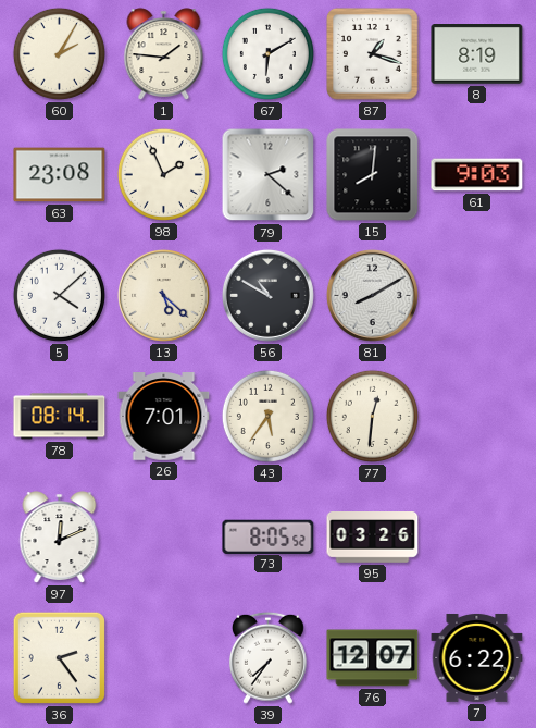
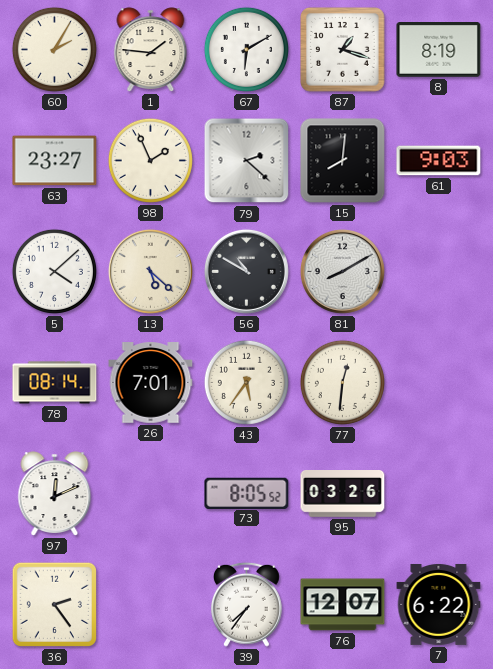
63: 23:08 -> 23:27
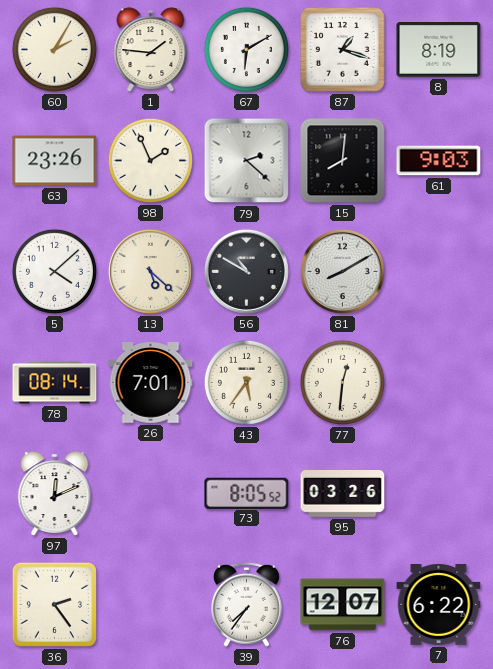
63: 23:27 -> 23:26
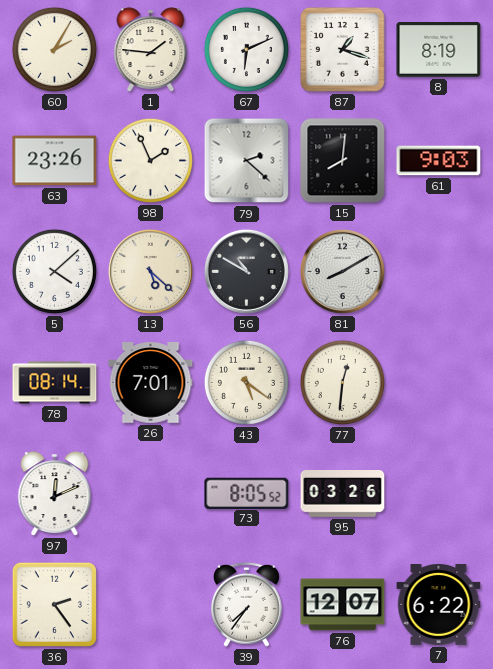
67: 6:10 -> 6:11
43: 5:36 -> 5:21
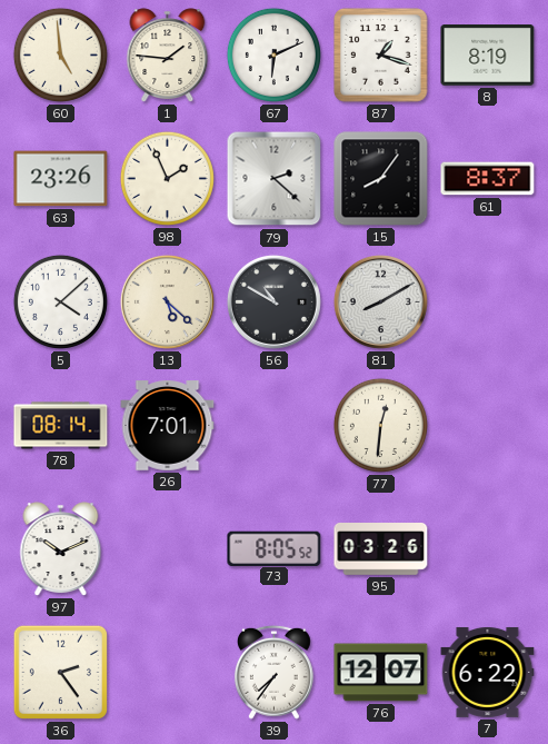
60: 2:05 -> 4:59
15: 8:01 -> 8:06
61: 9:03 -> 8:37
43: 5:21 -> none
97: 12:11 -> 10:11
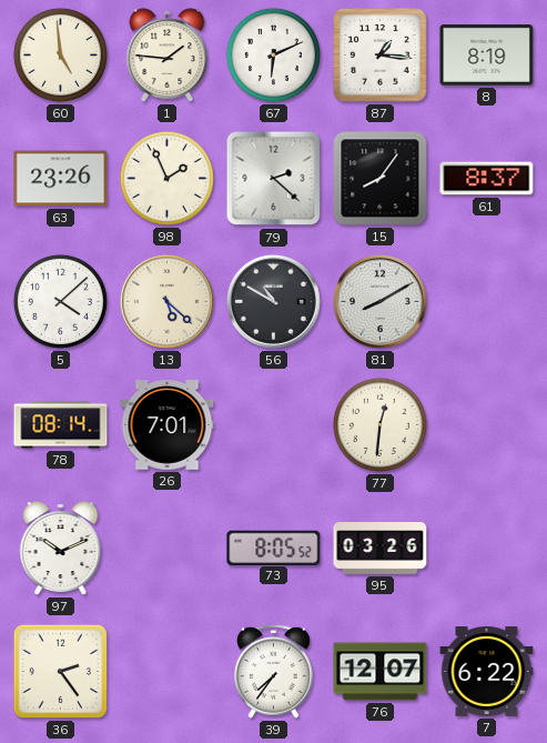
87: 1:18 -> 1:16
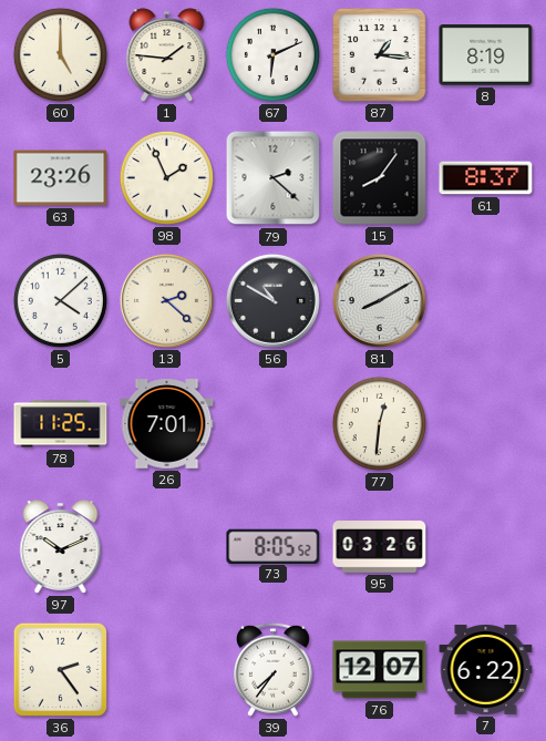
60: 4:59 -> 5:00
13: 5:22 -> 2:22
78: 08:14 -> 11:25
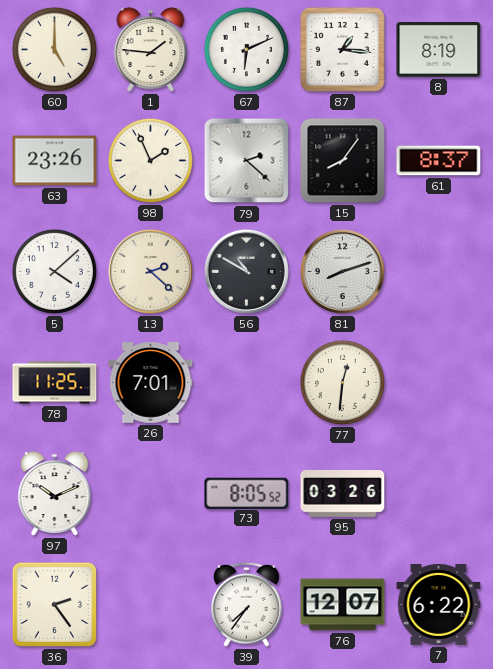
81: 8:10 -> 8:12
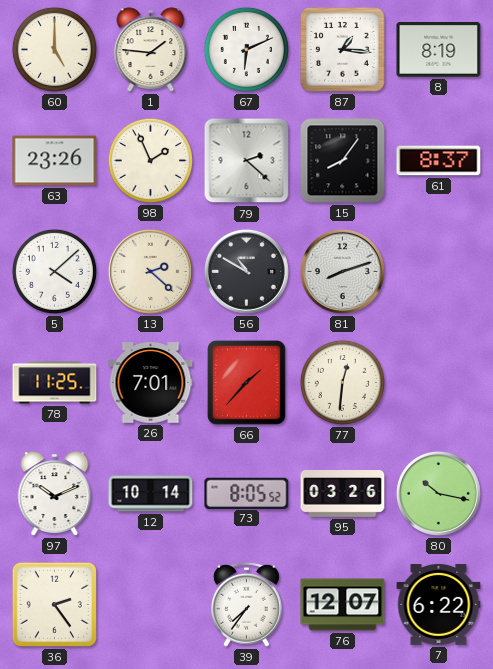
66: none -> 1:37
12: none -> 10:14
80: none -> 10:17
